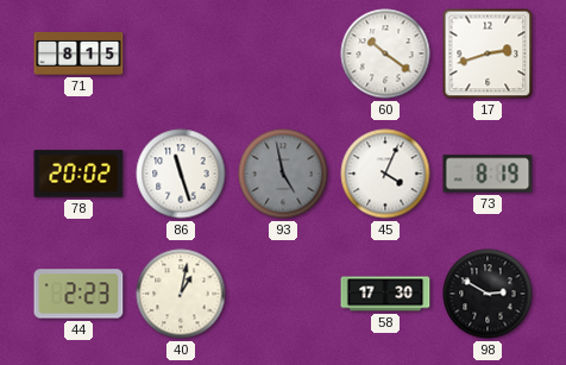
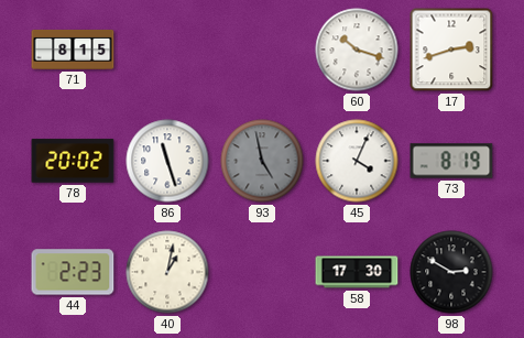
60: 10:21 -> 10:18
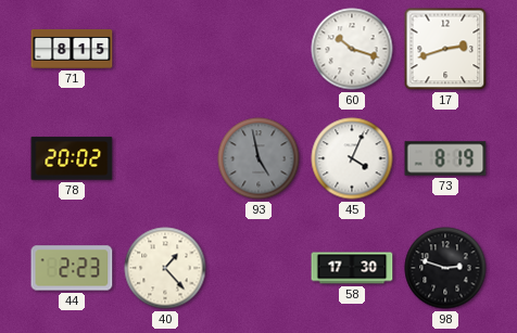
86: 11:27 -> none
40: 1:02 -> 1:23
98: 2:50 -> 2:48
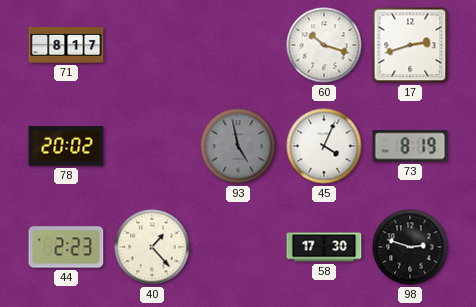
71: 8:15 -> 8:17
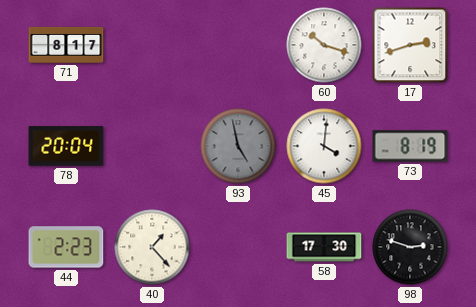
78: 20:02 -> 20:04
45: 4:04 -> 4:01
